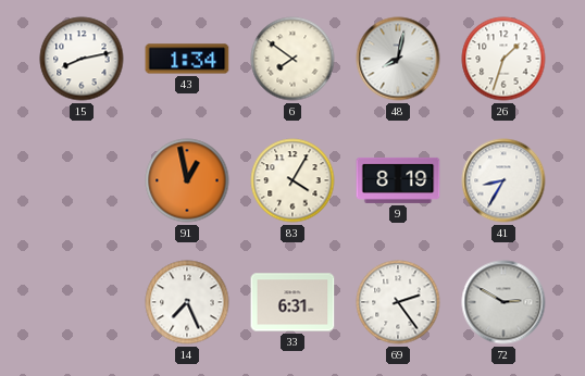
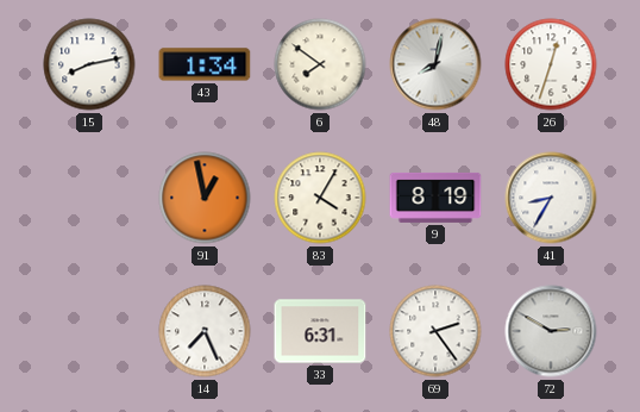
26: 1:33 -> 12:33
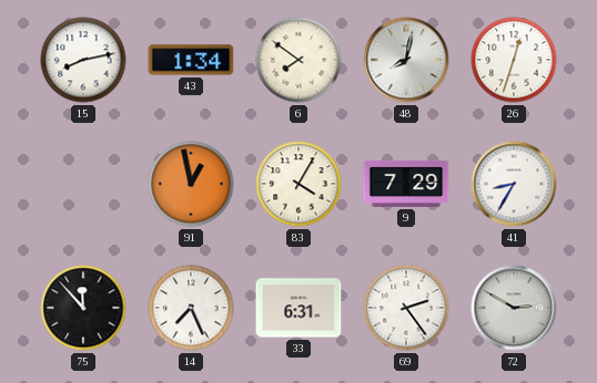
9: 8:19 -> 7:29
75: none -> 11:53
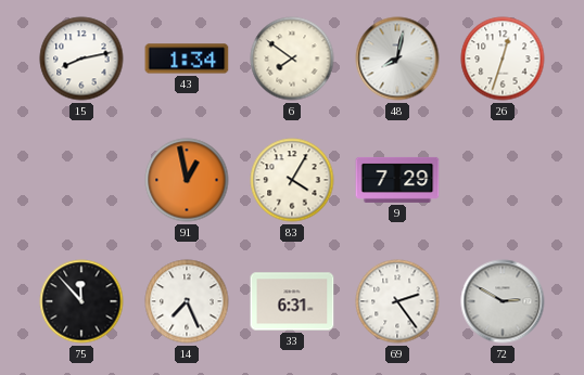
41: 8:35 -> none
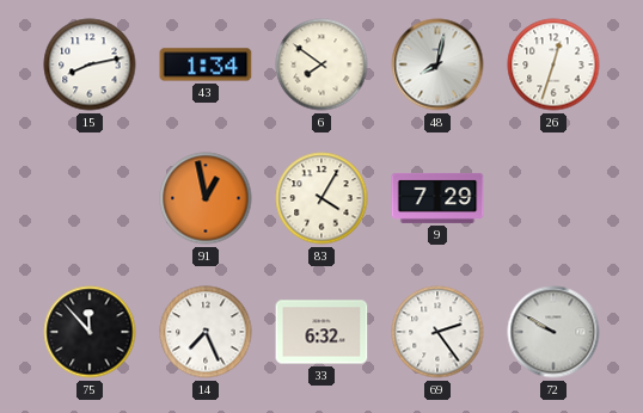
33: 6:31 -> 6:32
72: 2:50 -> 9:50
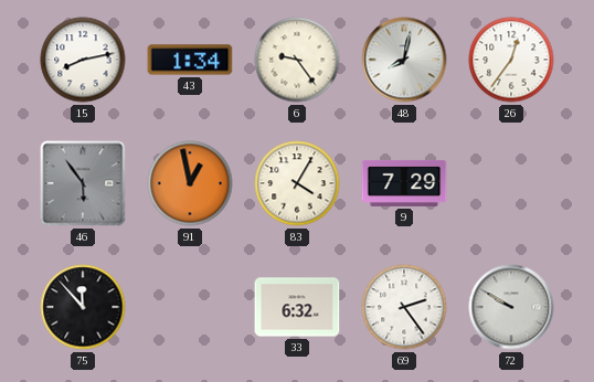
6: 7:51 -> 9:24
26: 12:33 -> 12:36
46: none -> 5:54
14: 7:26 -> none
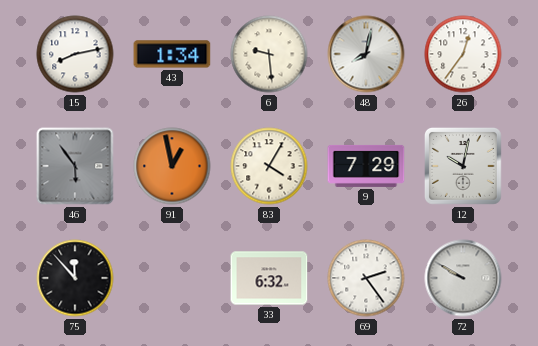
6: 9:24 -> 9:29
12: none -> 10:02
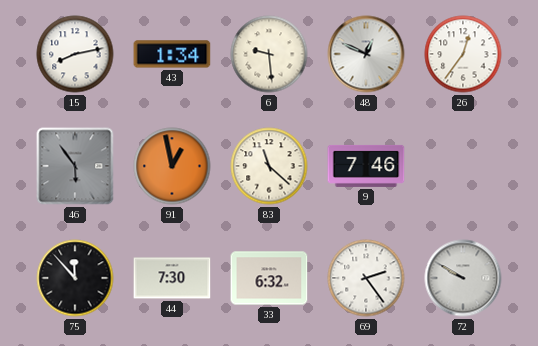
48: 8:02 -> 12:49
83: 4:05 -> 11:22
9: 7:29 -> 7:46
12: 10:02 -> none
44: none -> 7:30
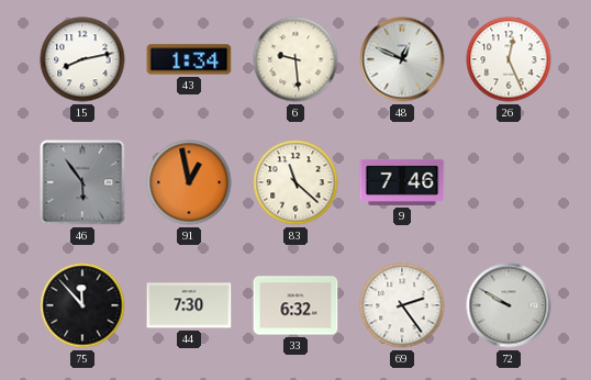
26: 12:36 -> 12:26
